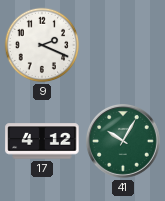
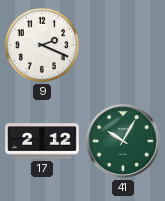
17: 4:12 -> 2:12
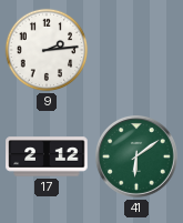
9: 2:19 -> 2:14
41: 10:05 -> 6:09
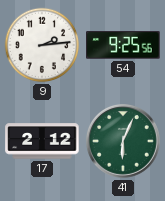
54: none -> 9:25
41: 6:09 -> 6:04
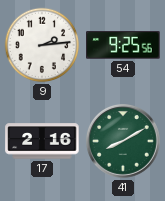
17: 2:12 -> 2:16
41: 6:04 -> 8:10
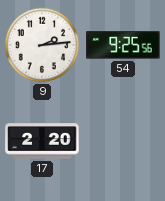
17: 2:16 -> 2:20
41: 8:10 -> none
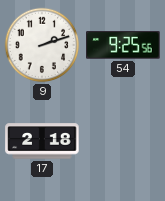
9: 2:14 -> 2:12
17: 2:20 -> 2:18
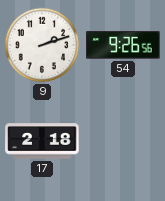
54: 9:25 -> 9:26
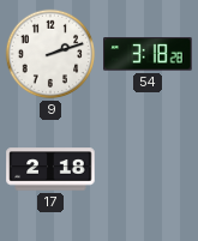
54: 9:26 -> 3:18
